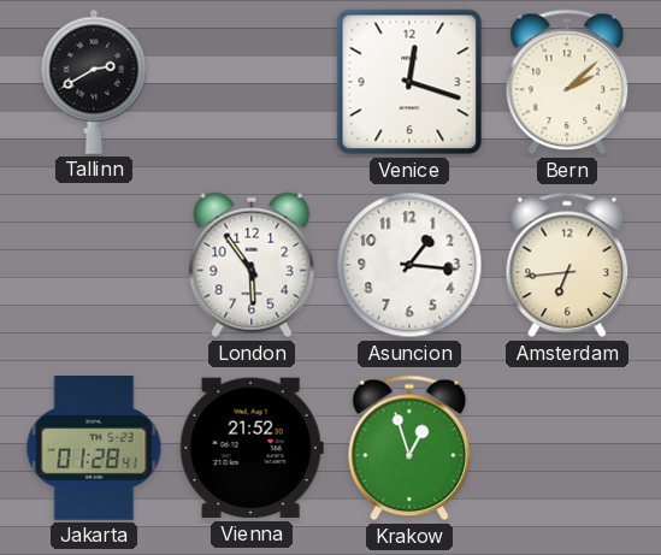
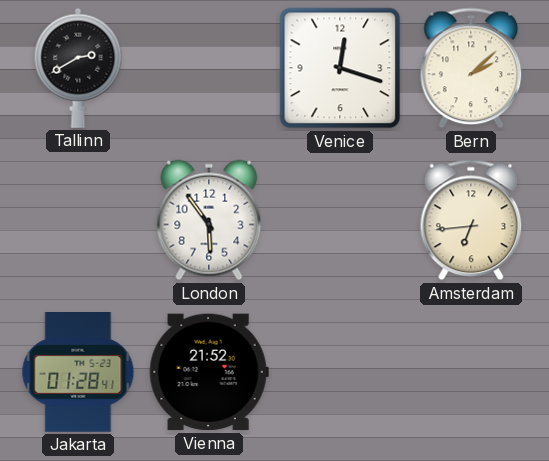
Asuncion: 1:16 -> none
Krakow: 12:57 -> none
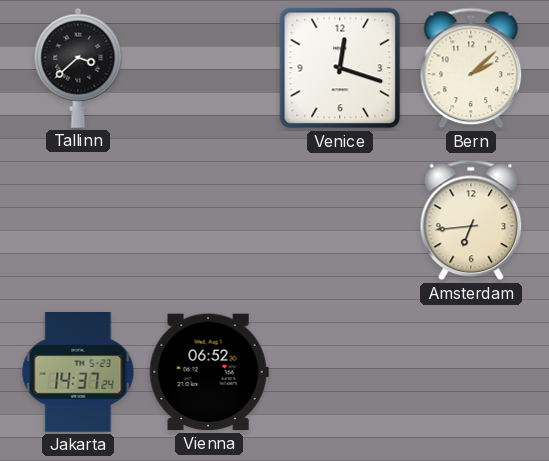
Tallinn: 2:40 -> 3:38
London: 5:54 -> none
Jakarta: 01:28 -> 14:37
Vienna: 21:52 -> 06:52
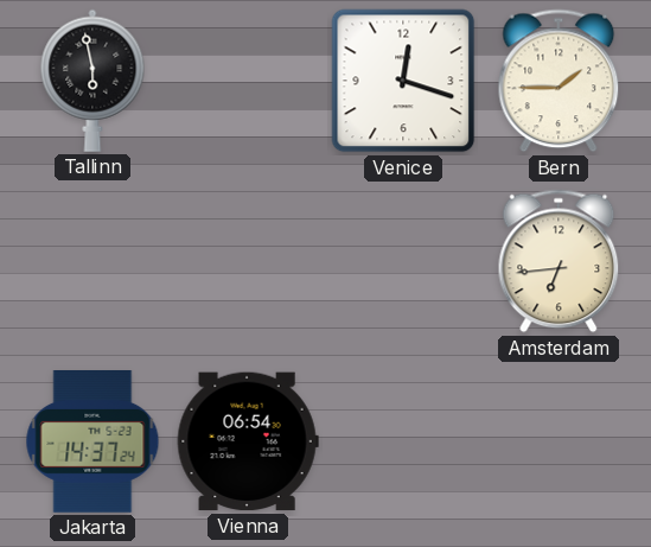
Tallinn: 3:38 -> 5:58
Bern: 2:08 -> 1:45
Vienna: 06:52 -> 06:54
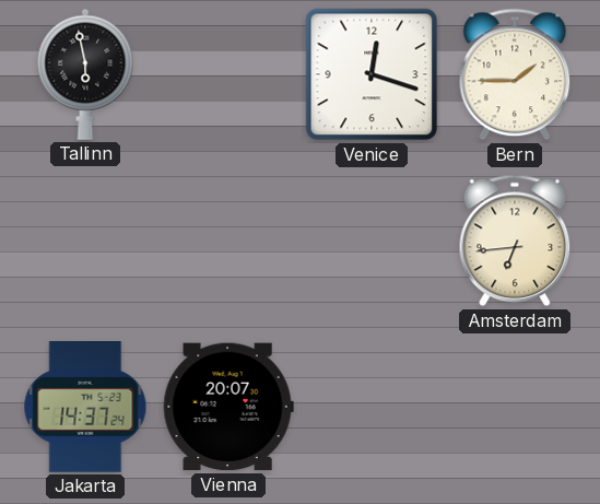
Vienna: 06:54 -> 20:07
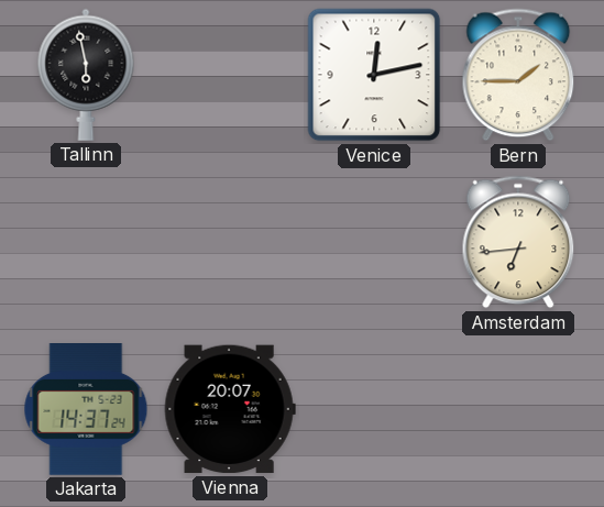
Venice: 12:18 -> 12:13
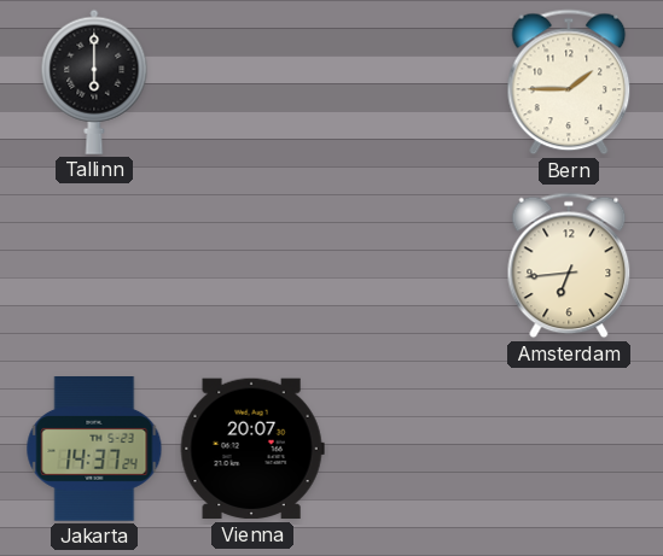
Tallinn: 5:58 -> 6:00
Venice: 12:13 -> none
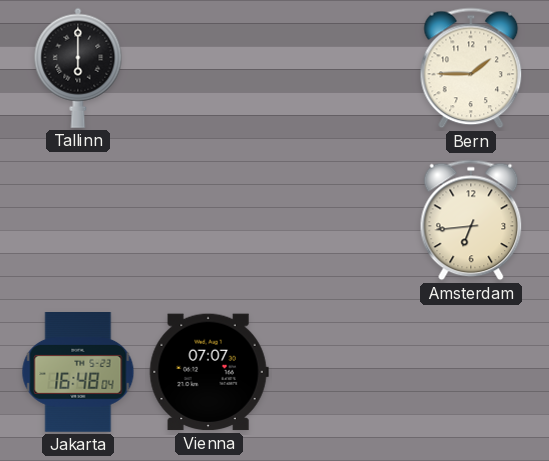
Jakarta: 14:37 -> 16:48
Vienna: 20:07 -> 07:07
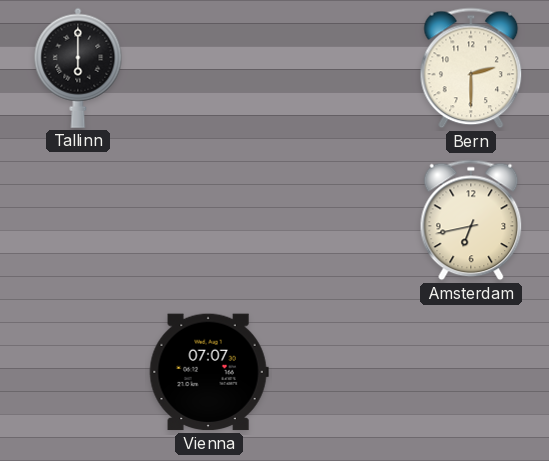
Bern: 1:45 -> 2:30
Amsterdam: 6:44 -> 6:43
Jakarta: 16:48 -> none
